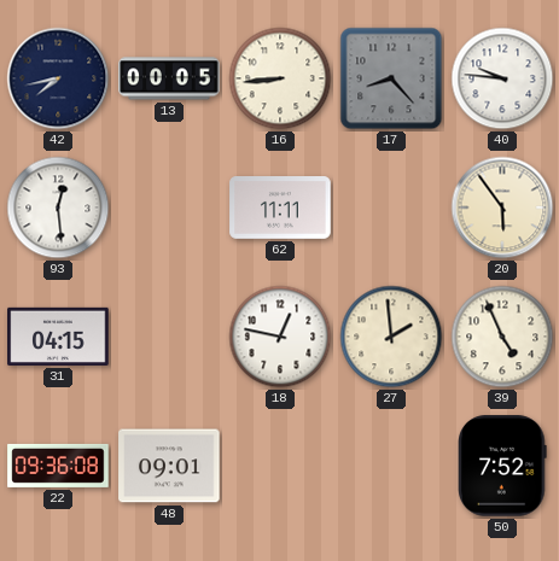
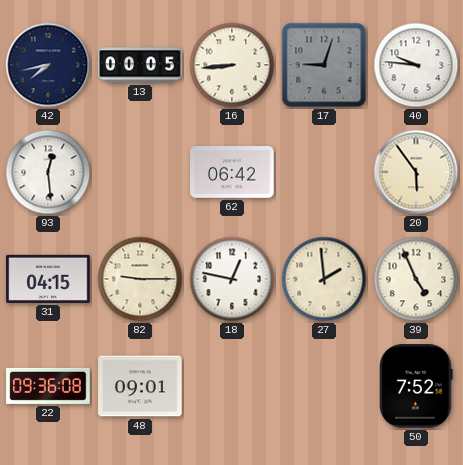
17: 8:23 -> 9:03
62: 11:11 -> 06:42
82: none -> 9:15
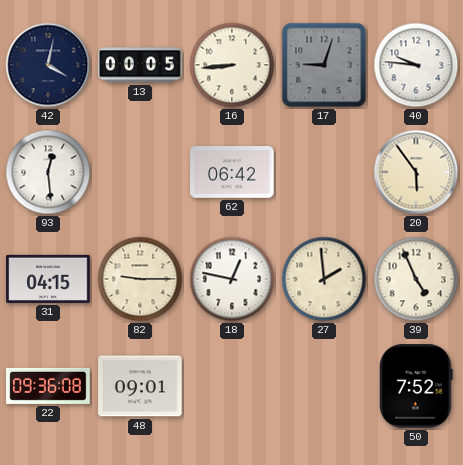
42: 7:43 -> 4:02
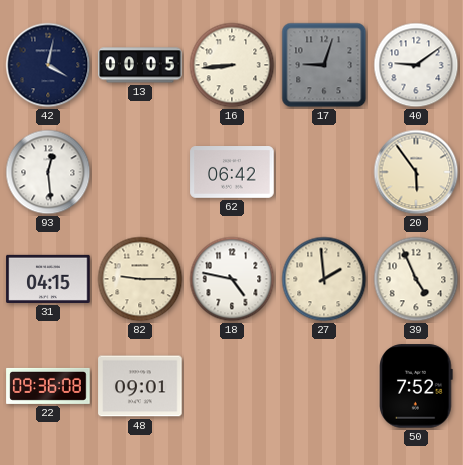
40: 9:46 -> 9:09
18: 12:47 -> 4:47
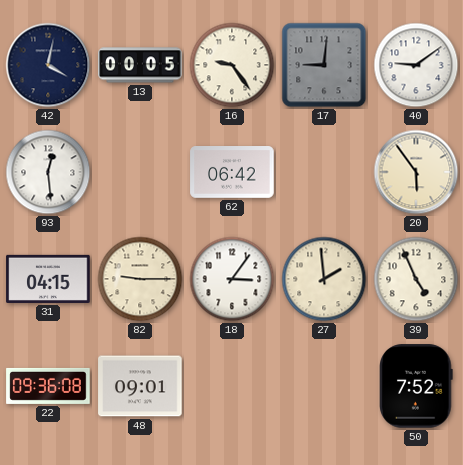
16: 8:44 -> 9:24
17: 9:03 -> 9:01
18: 4:47 -> 3:06
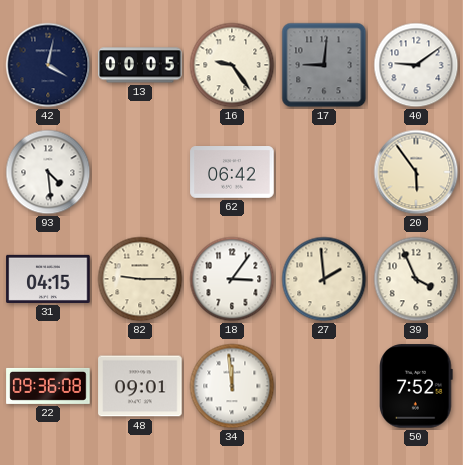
93: 12:29 -> 4:29
39: 4:56 -> 3:56
34: none -> 11:59
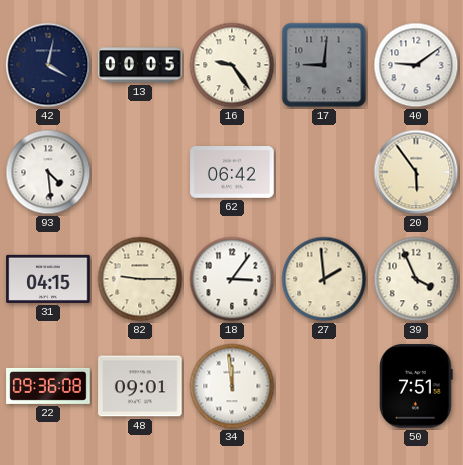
50: 7:52 -> 7:51
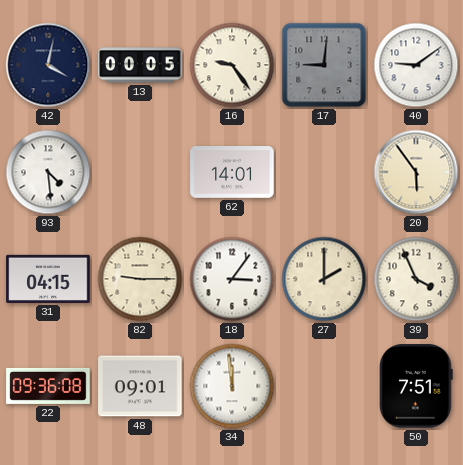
62: 06:42 -> 14:01
27: 1:59 -> 2:00
